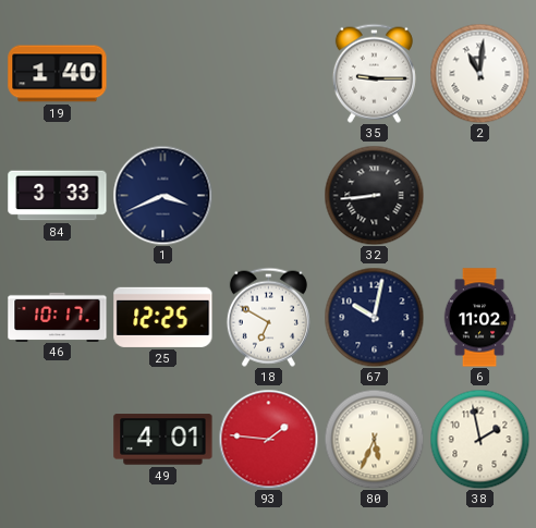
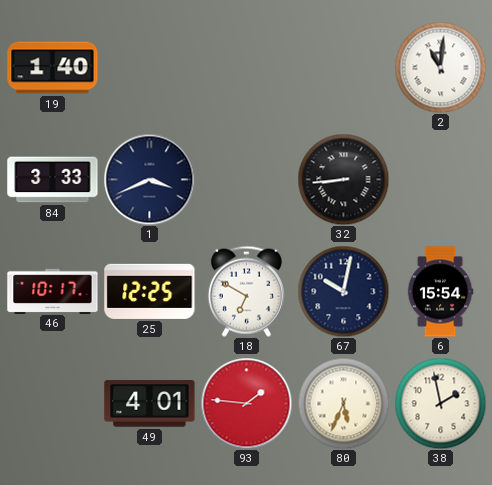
35: 9:15 -> none
6: 11:02 -> 15:54
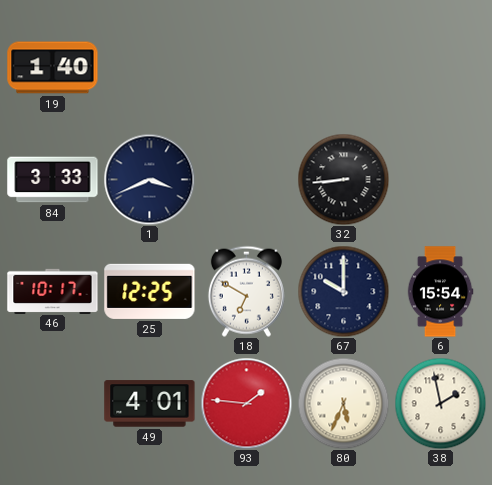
2: 11:01 -> none
67: 10:02 -> 10:00
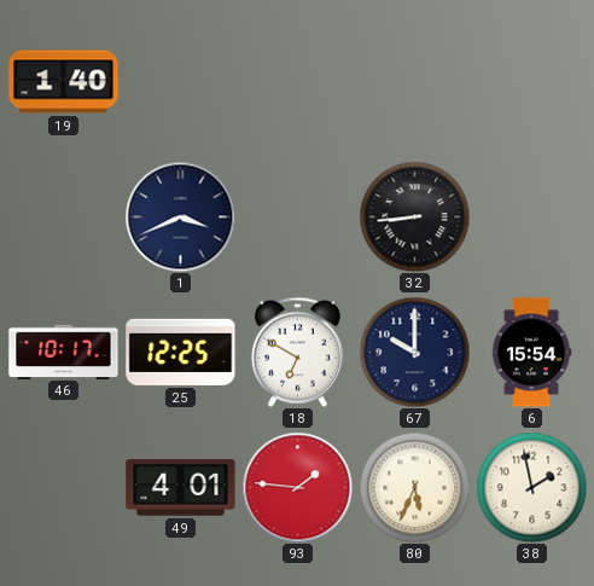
84: 3:33 -> none
